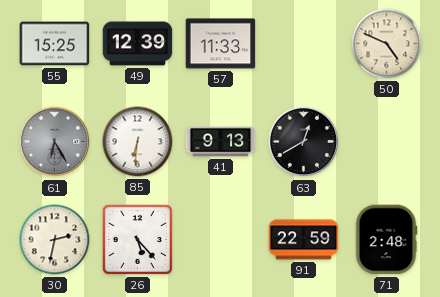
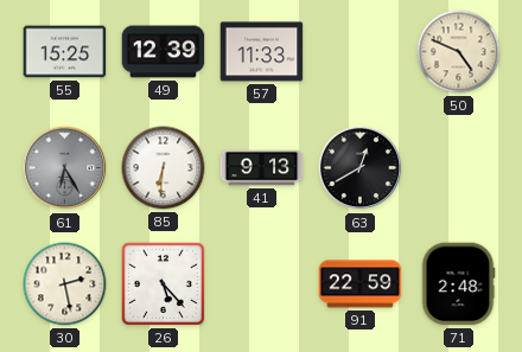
30: 2:32 -> 2:28
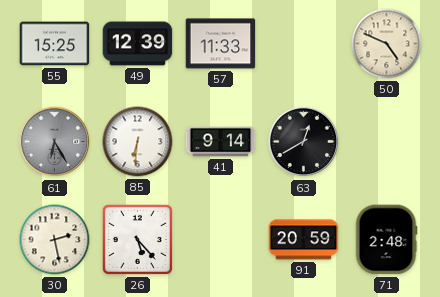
41: 9:13 -> 9:14
91: 22:59 -> 20:59
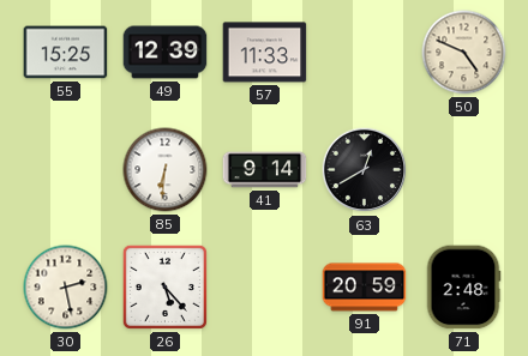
61: 6:25 -> none
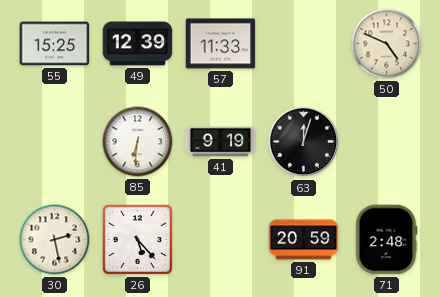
41: 9:14 -> 9:19
63: 12:40 -> 12:03
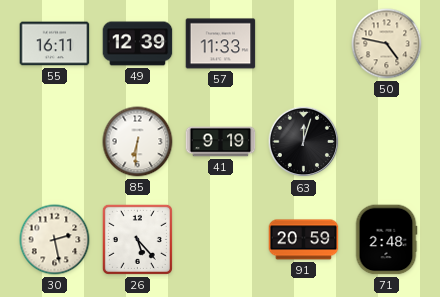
55: 15:25 -> 16:11
50: 4:49 -> 4:47
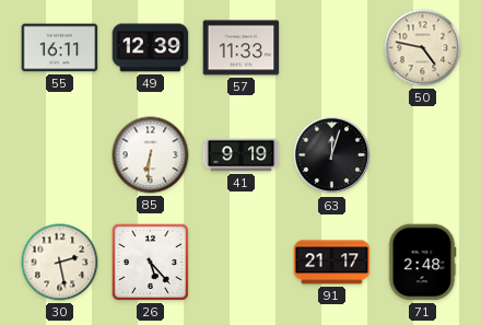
91: 20:59 -> 21:17
